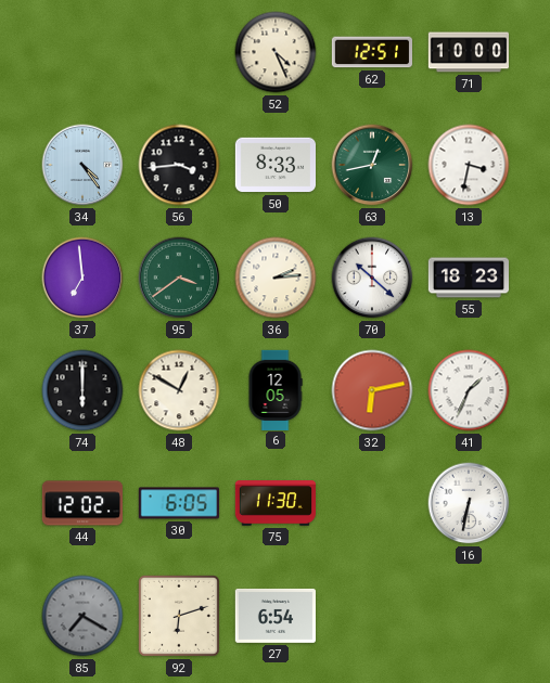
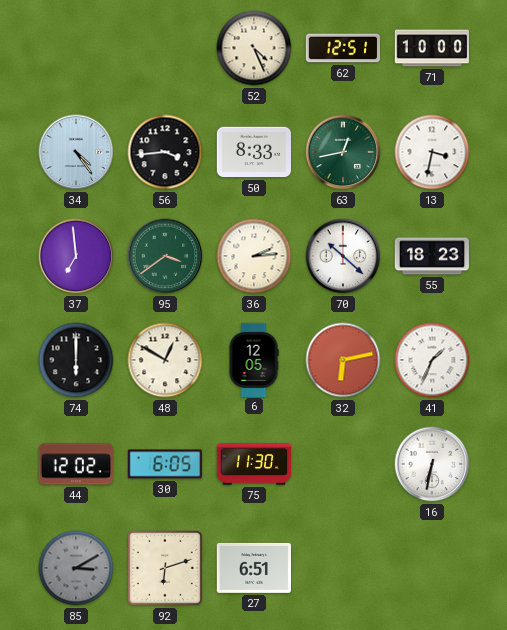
85: 7:20 -> 3:10
27: 6:54 -> 6:51
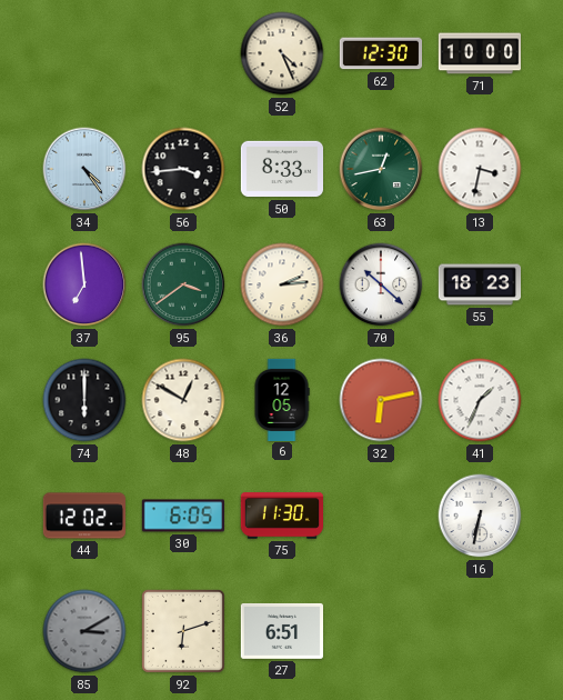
62: 12:51 -> 12:30
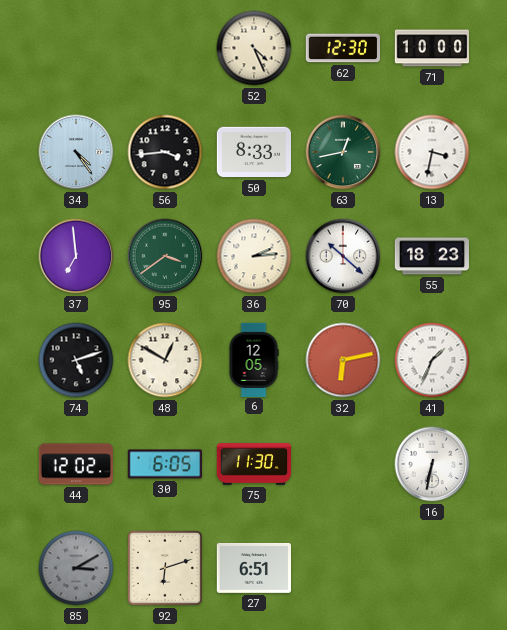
74: 6:00 -> 5:12
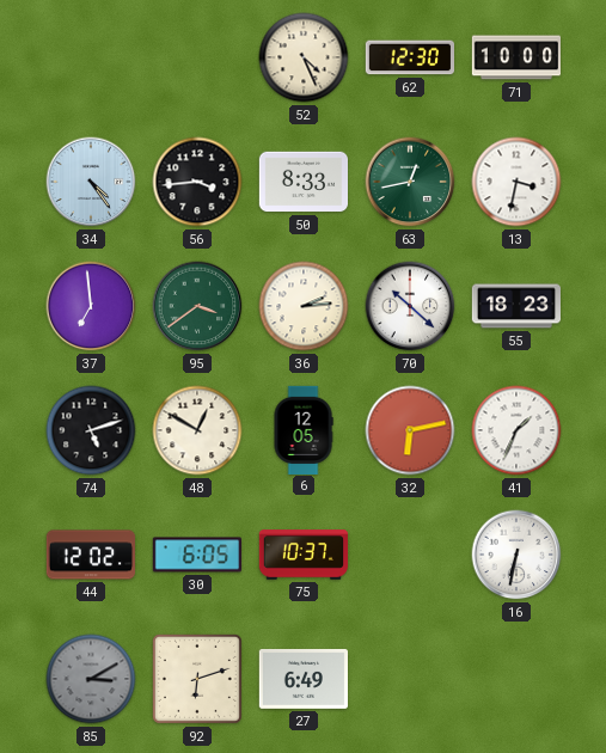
75: 11:30 -> 10:37
27: 6:51 -> 6:49
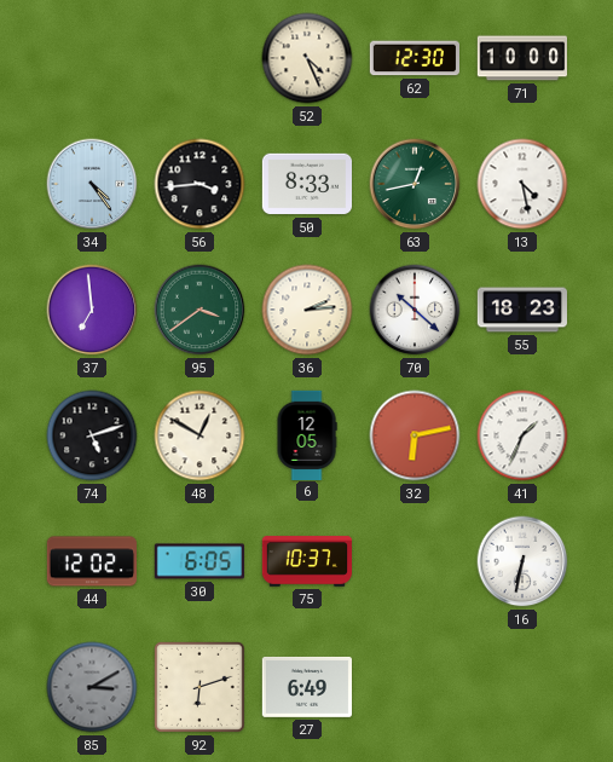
13: 3:32 -> 4:28
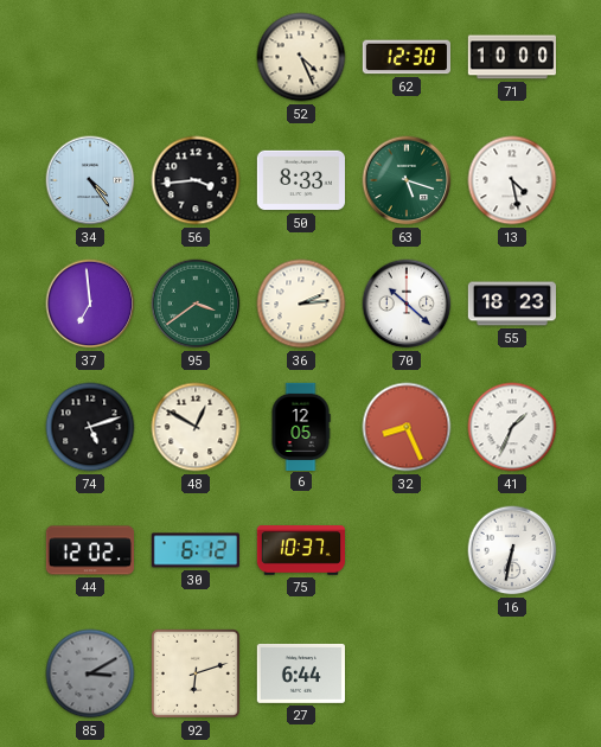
63: 12:43 -> 5:18
32: 6:13 -> 8:26
30: 6:05 -> 6:12
27: 6:49 -> 6:44
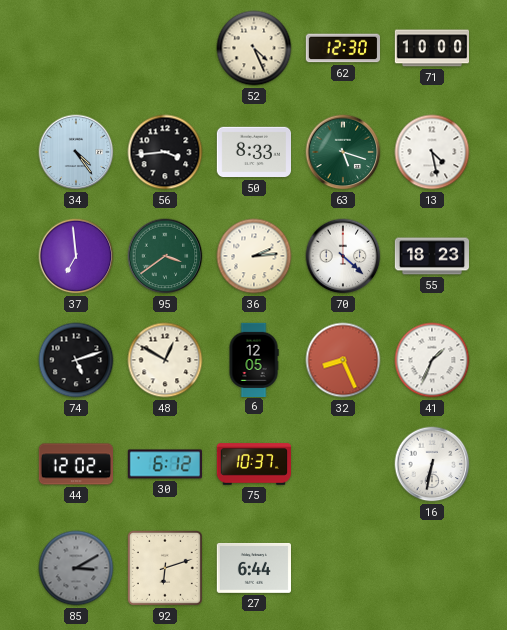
70: 10:22 -> 4:22
